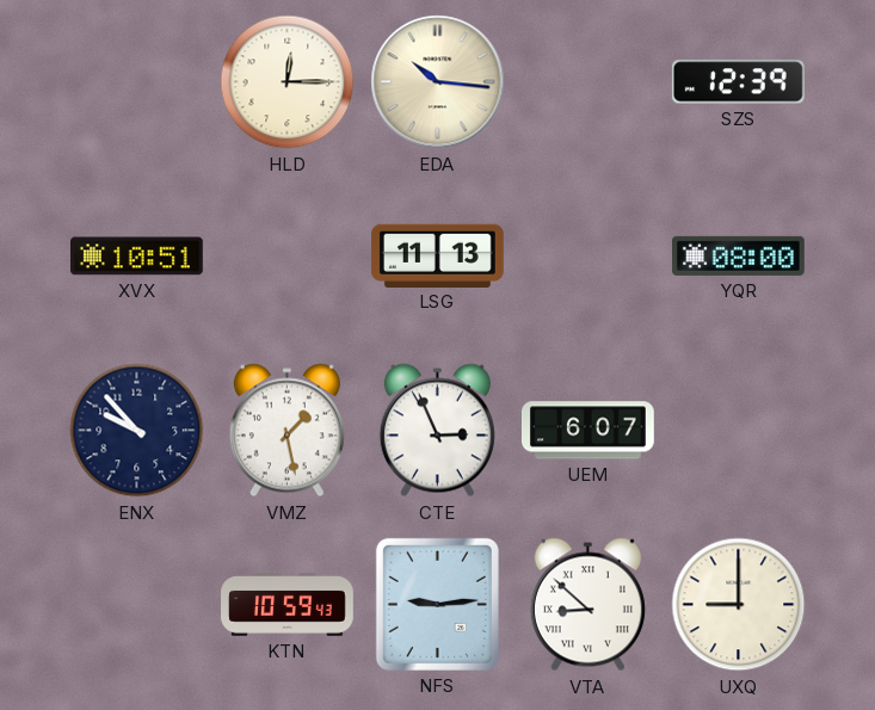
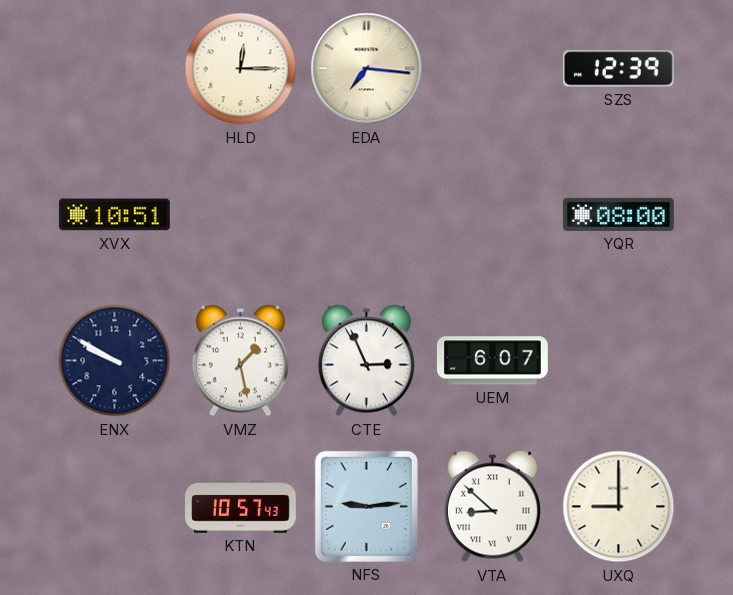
EDA: 10:16 -> 7:16
LSG: 11:13 -> none
ENX: 9:53 -> 9:50
KTN: 10:59 -> 10:57
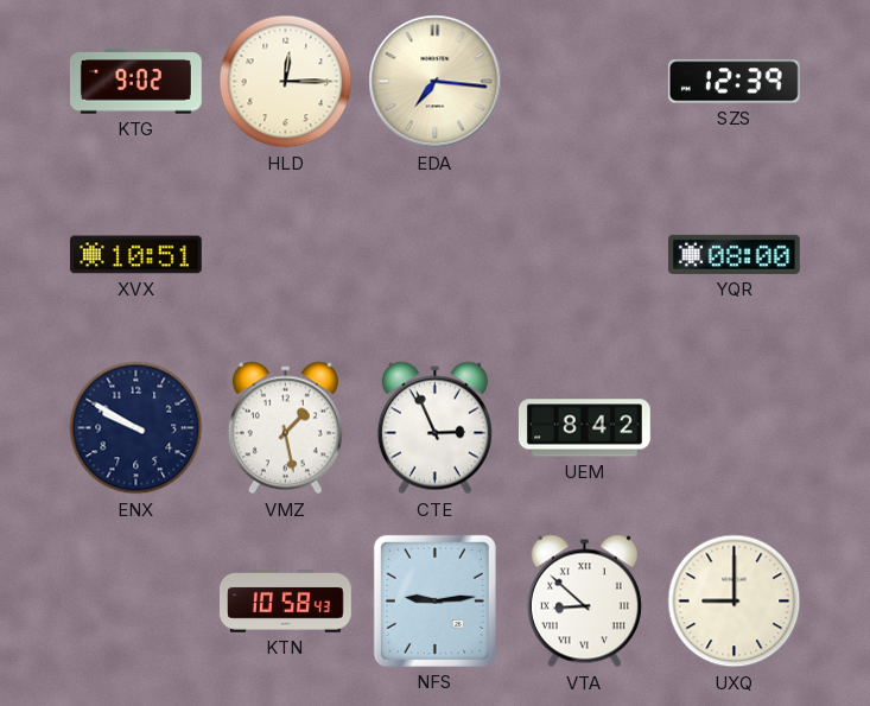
KTG: none -> 9:02
UEM: 6:07 -> 8:42
KTN: 10:57 -> 10:58
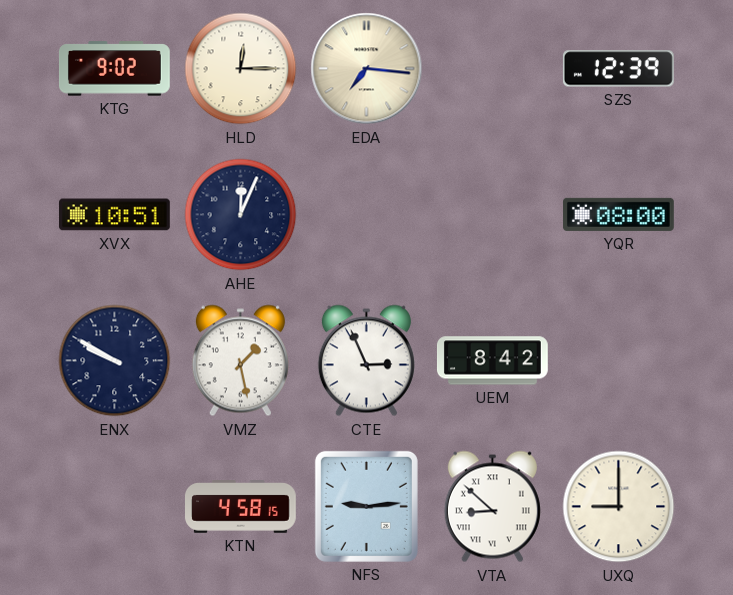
AHE: none -> 12:04
KTN: 10:58 -> 4:58
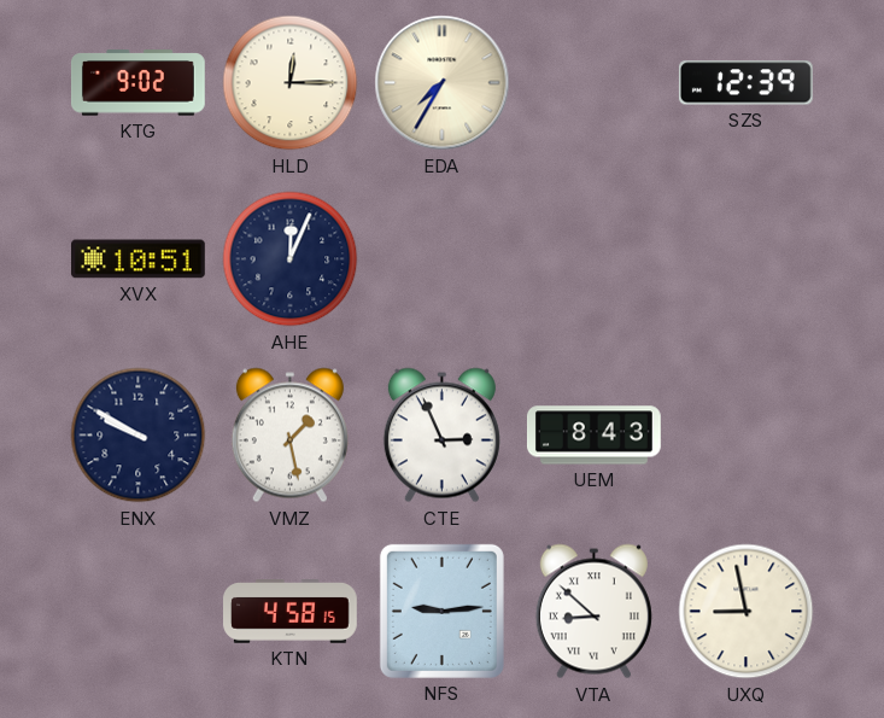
EDA: 7:16 -> 7:35
YQR: 08:00 -> none
UEM: 8:42 -> 8:43
UXQ: 9:00 -> 8:58
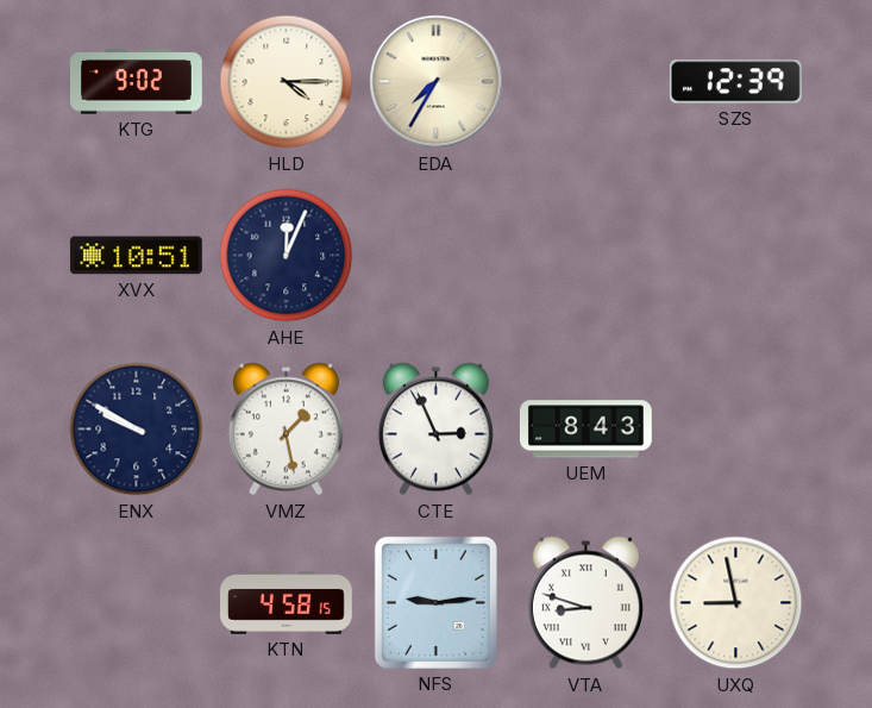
HLD: 12:15 -> 4:15
VTA: 8:52 -> 8:48
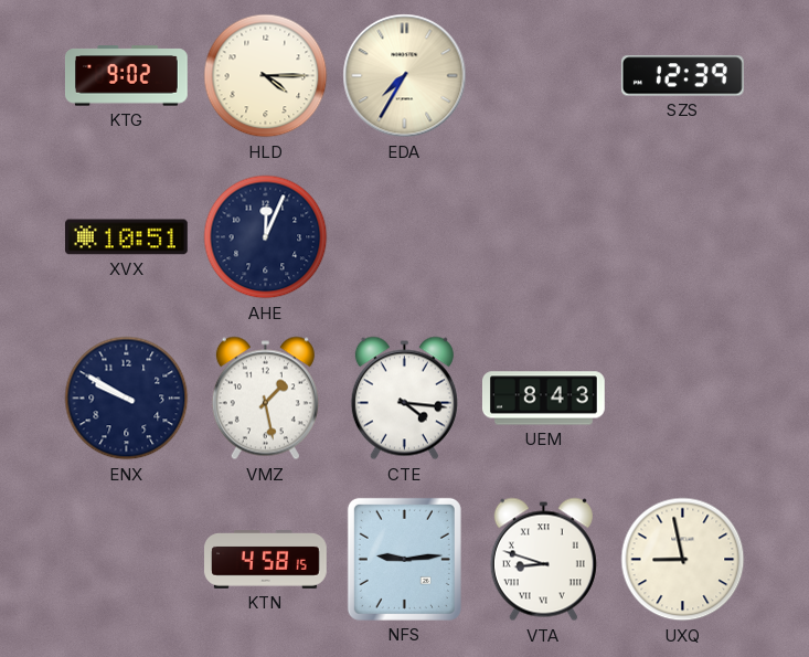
CTE: 2:56 -> 4:16
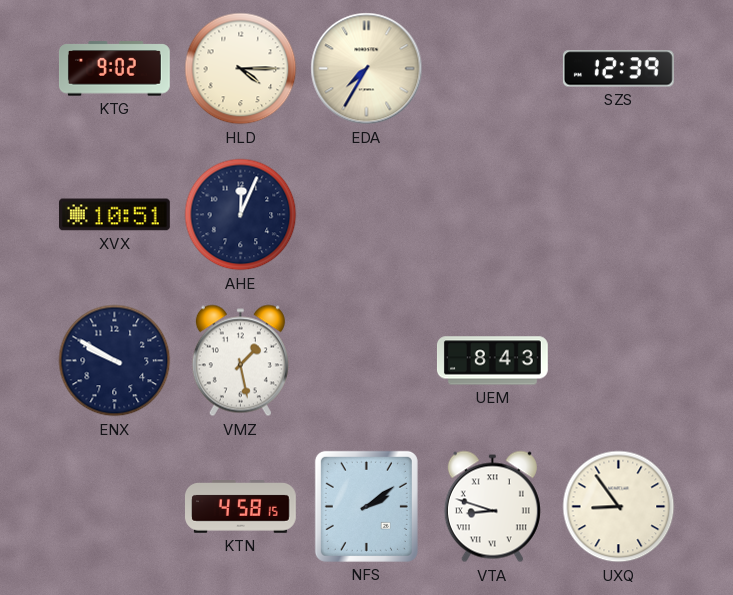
CTE: 4:16 -> none
NFS: 9:14 -> 2:09
UXQ: 8:58 -> 8:54
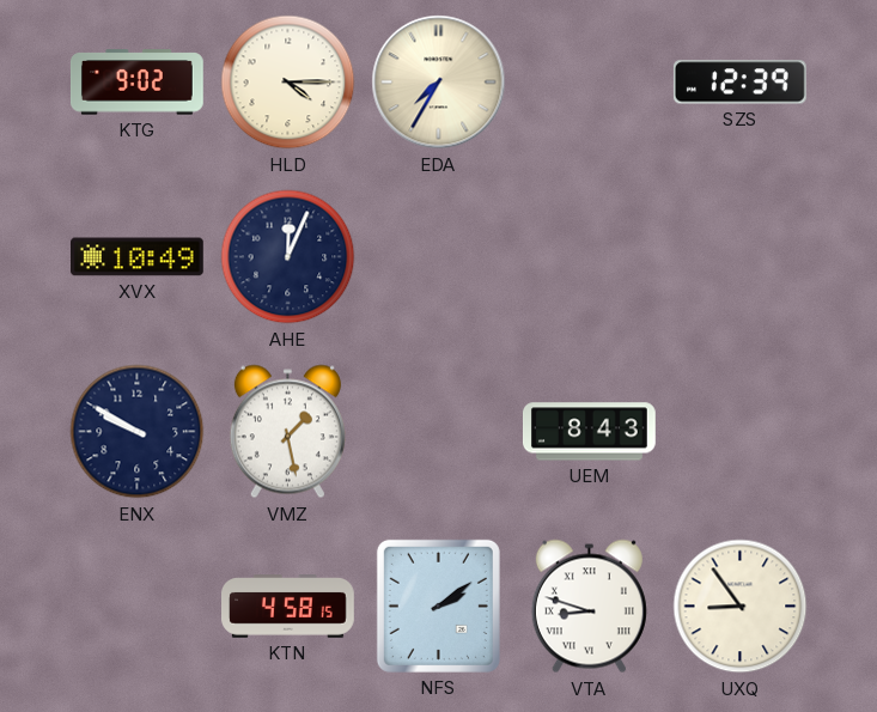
XVX: 10:51 -> 10:49
